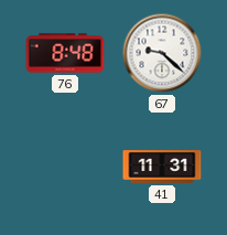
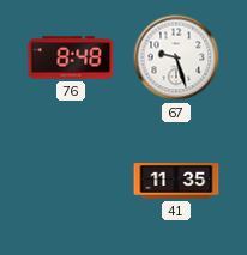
67: 9:22 -> 9:27
41: 11:31 -> 11:35
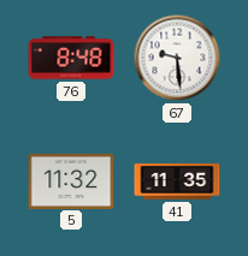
67: 9:27 -> 9:29
5: none -> 11:32
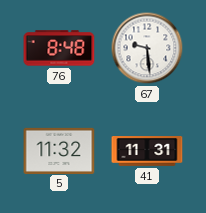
41: 11:35 -> 11:31
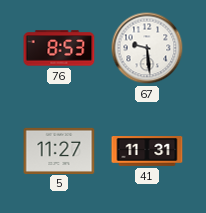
76: 8:48 -> 8:53
5: 11:32 -> 11:27
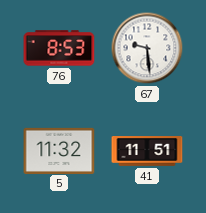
5: 11:27 -> 11:32
41: 11:31 -> 11:51
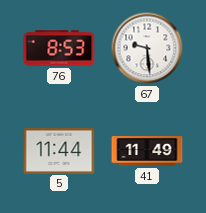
5: 11:32 -> 11:44
41: 11:51 -> 11:49
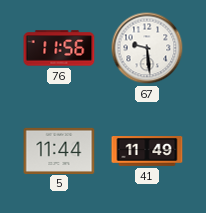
76: 8:53 -> 11:56
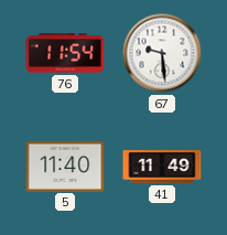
76: 11:56 -> 11:54
5: 11:44 -> 11:40
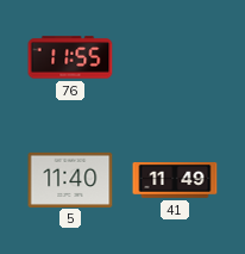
76: 11:54 -> 11:55
67: 9:29 -> none
